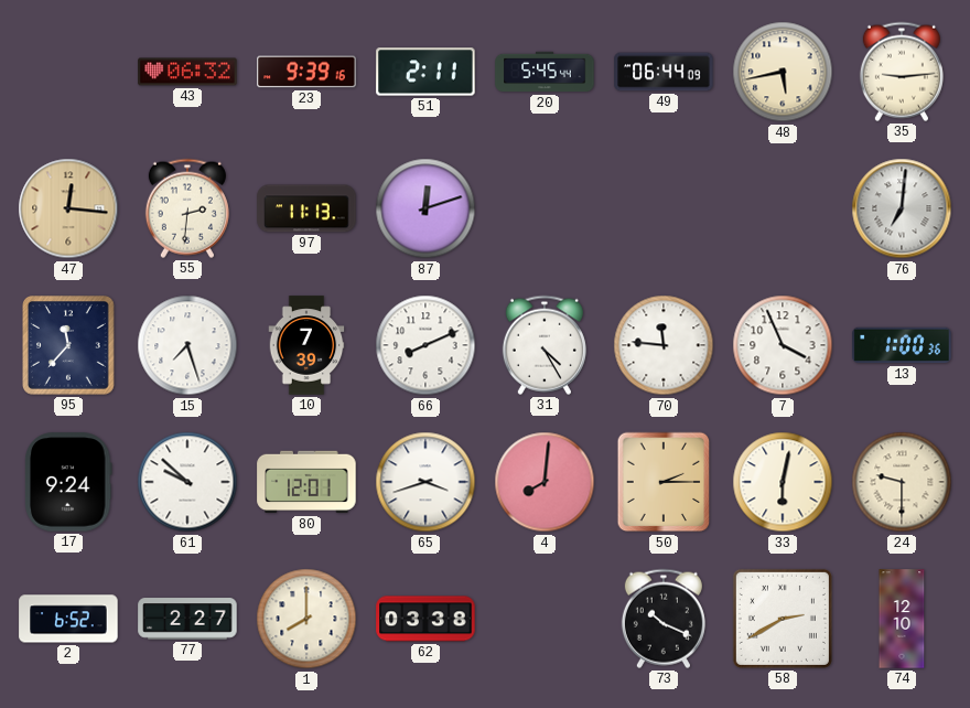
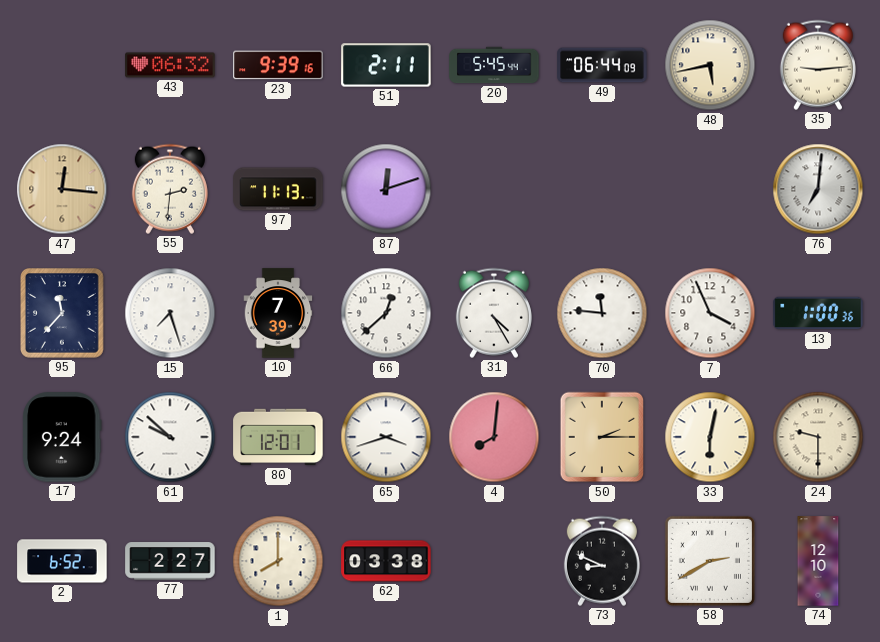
66: 8:11 -> 12:38
73: 10:19 -> 8:49
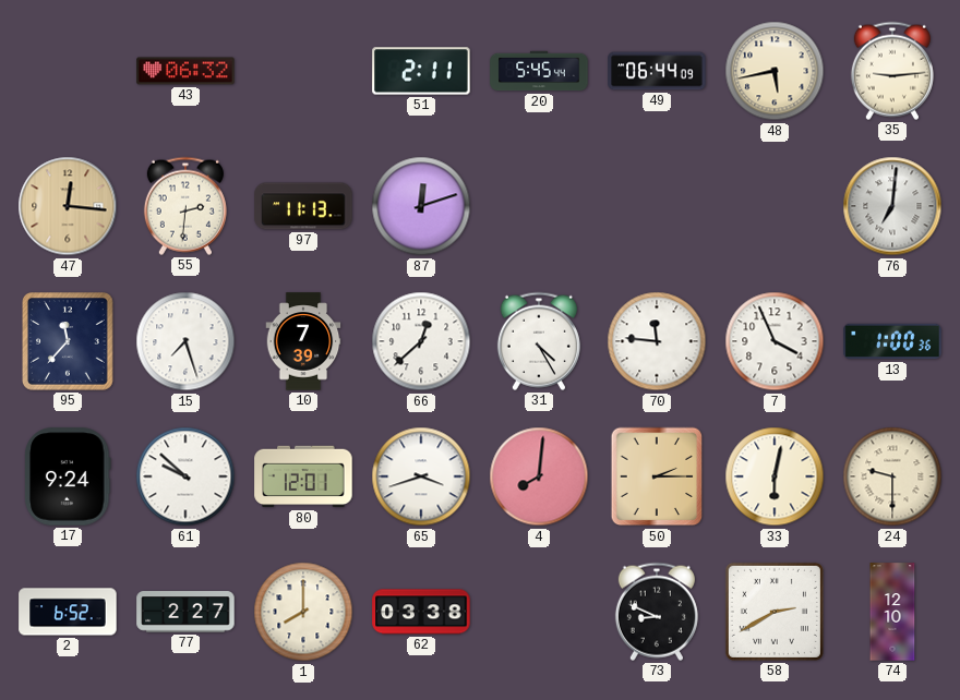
23: 9:39 -> none
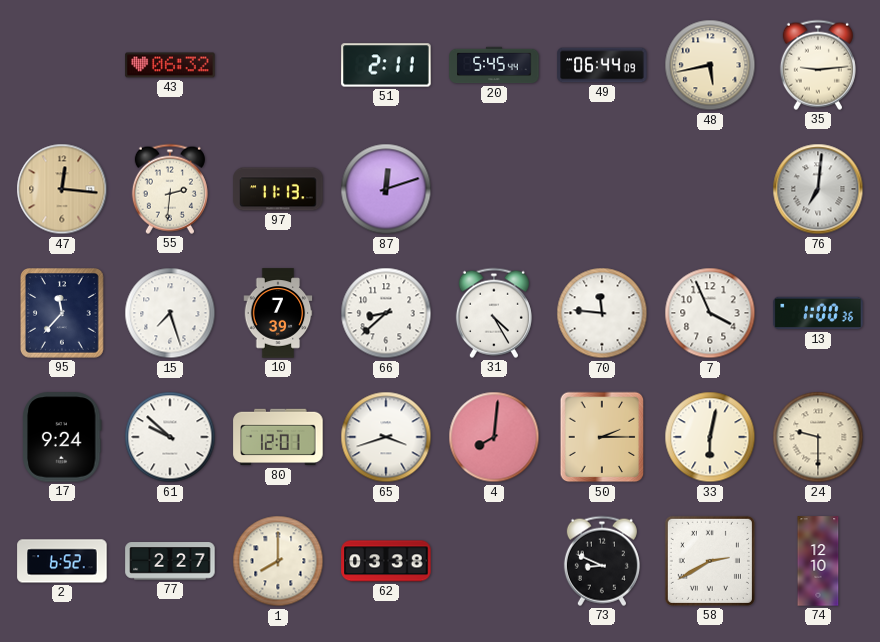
66: 12:38 -> 8:38
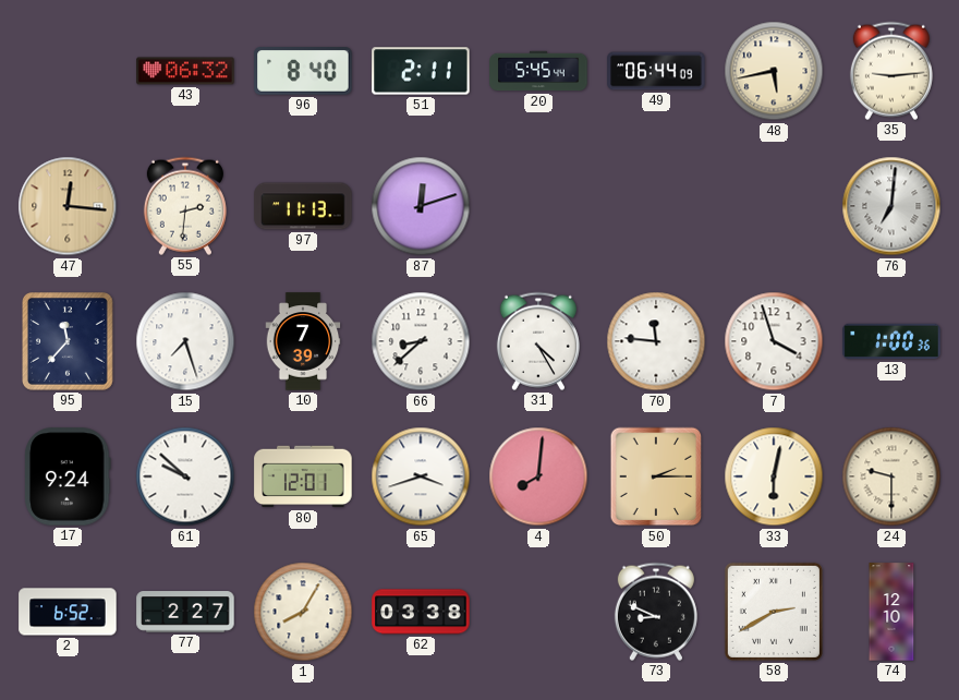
96: none -> 8:40
7: 3:56 -> 3:57
1: 8:00 -> 8:05
